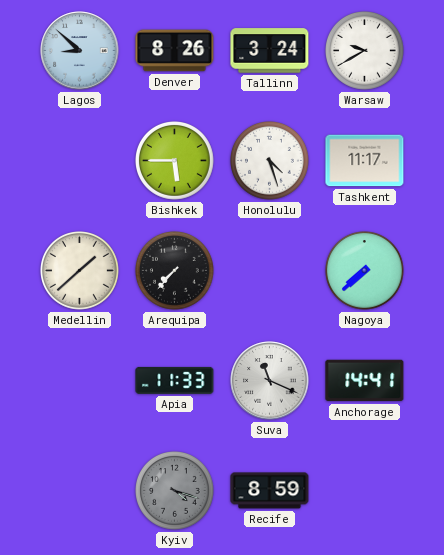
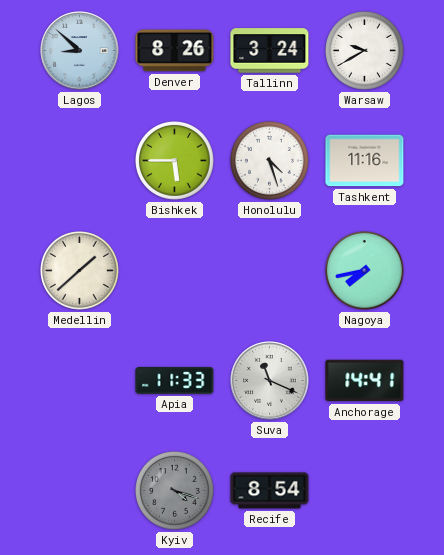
Tashkent: 11:17 -> 11:16
Arequipa: 7:37 -> none
Nagoya: 7:38 -> 7:43
Recife: 8:59 -> 8:54
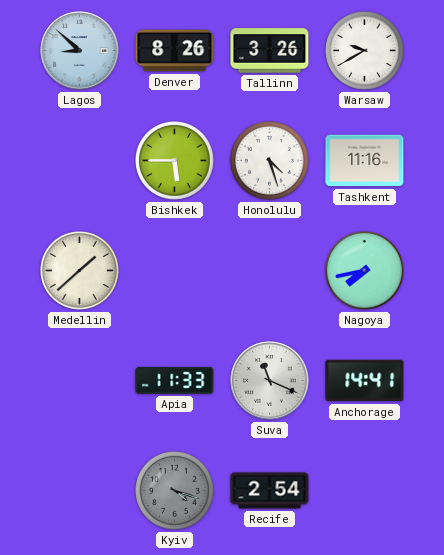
Tallinn: 3:24 -> 3:26
Recife: 8:54 -> 2:54
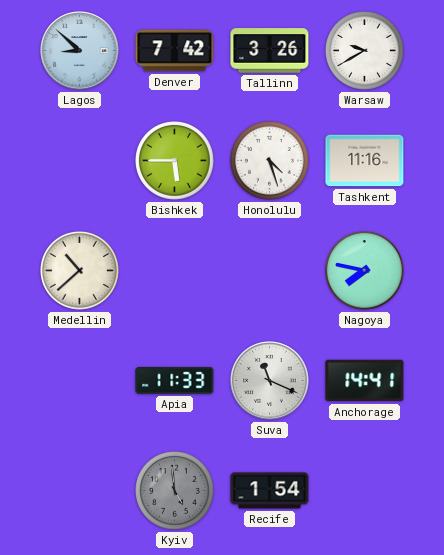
Denver: 8:26 -> 7:42
Medellin: 1:38 -> 10:38
Nagoya: 7:43 -> 7:47
Kyiv: 4:18 -> 4:59
Recife: 2:54 -> 1:54
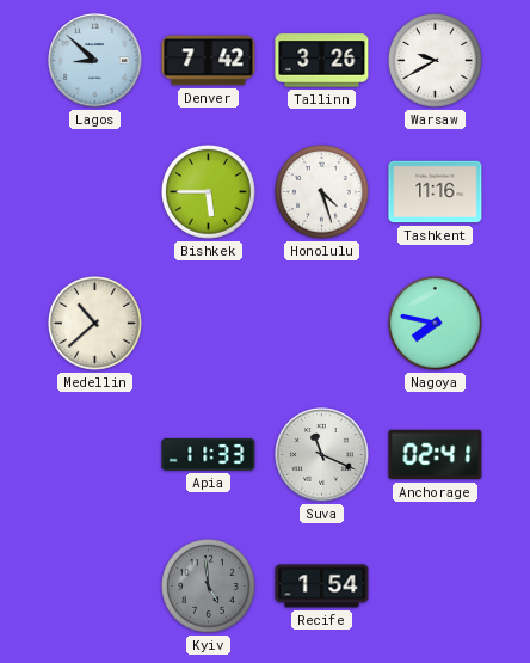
Anchorage: 14:41 -> 02:41
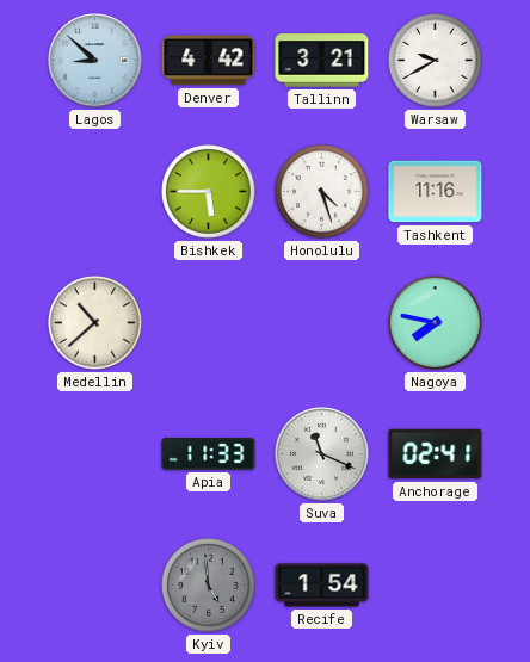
Denver: 7:42 -> 4:42
Tallinn: 3:26 -> 3:21
